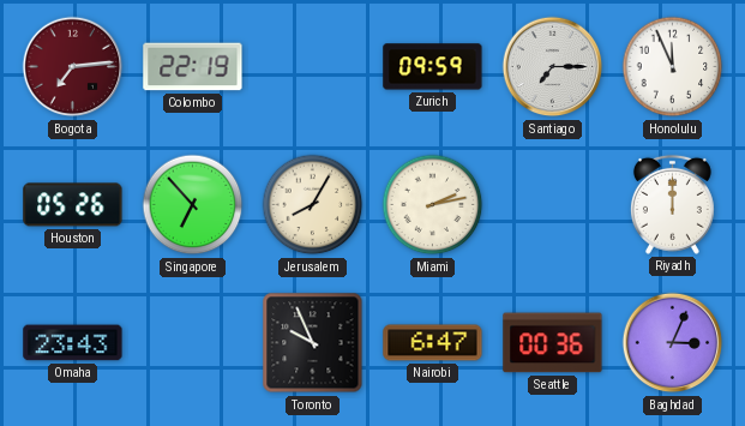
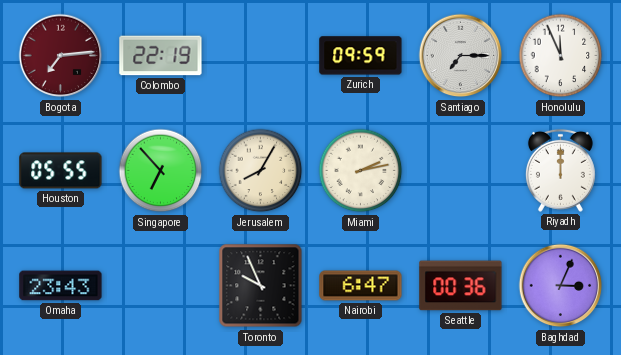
Houston: 05:26 -> 05:55
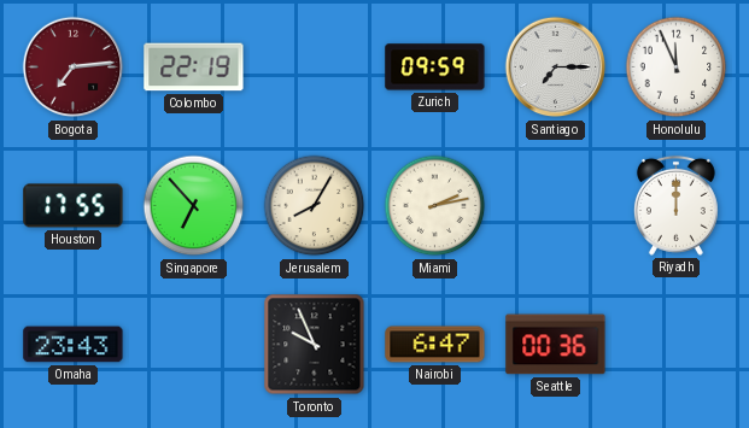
Houston: 05:55 -> 17:55
Baghdad: 3:04 -> none
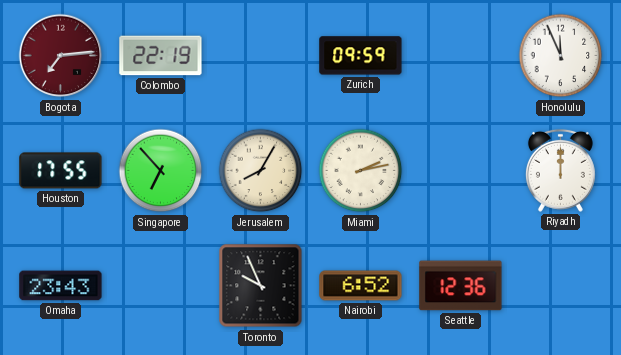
Santiago: 7:15 -> none
Nairobi: 6:47 -> 6:52
Seattle: 00:36 -> 12:36
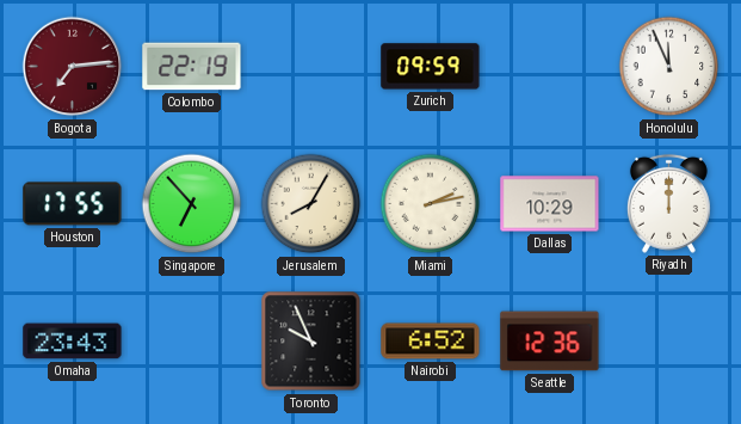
Dallas: none -> 10:29
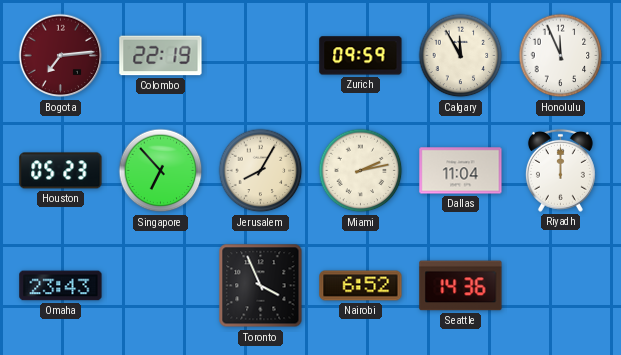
Calgary: none -> 11:55
Houston: 17:55 -> 05:23
Dallas: 10:29 -> 11:04
Toronto: 9:56 -> 3:56
Seattle: 12:36 -> 14:36
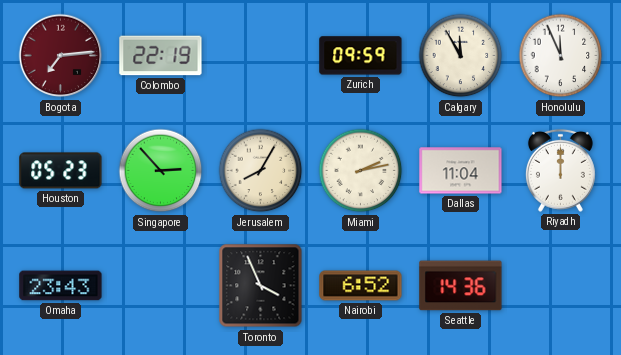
Singapore: 6:53 -> 2:53
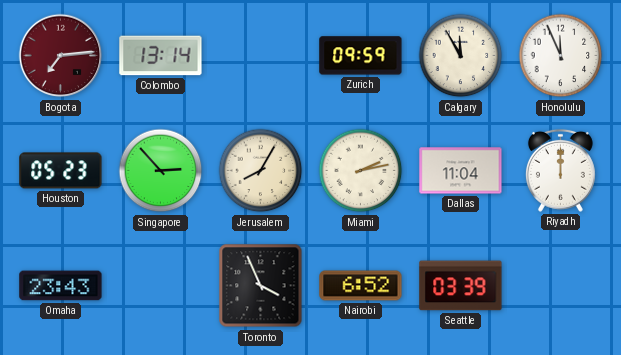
Colombo: 22:19 -> 13:14
Seattle: 14:36 -> 03:39
